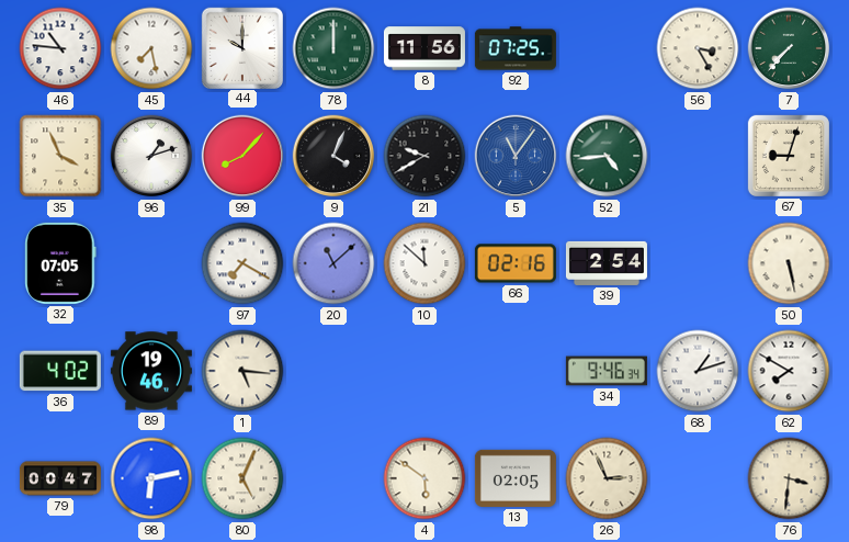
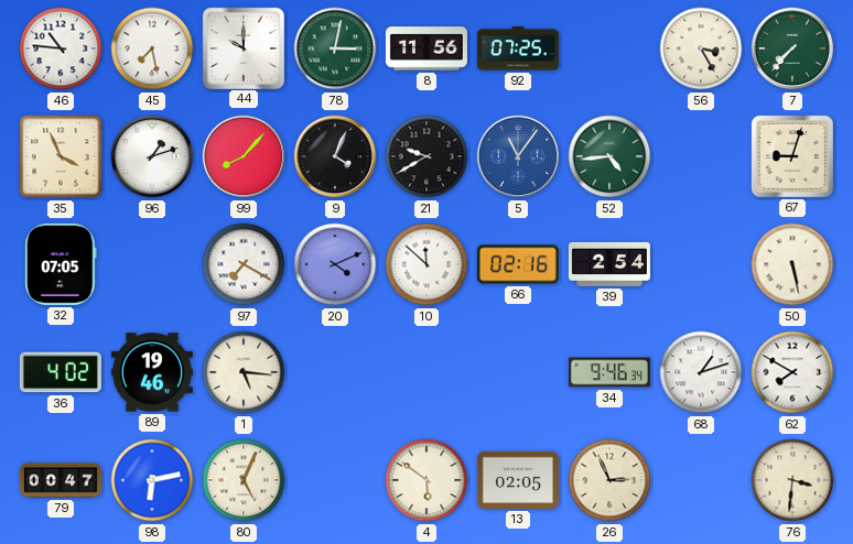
78: 12:00 -> 3:02
20: 11:08 -> 4:11
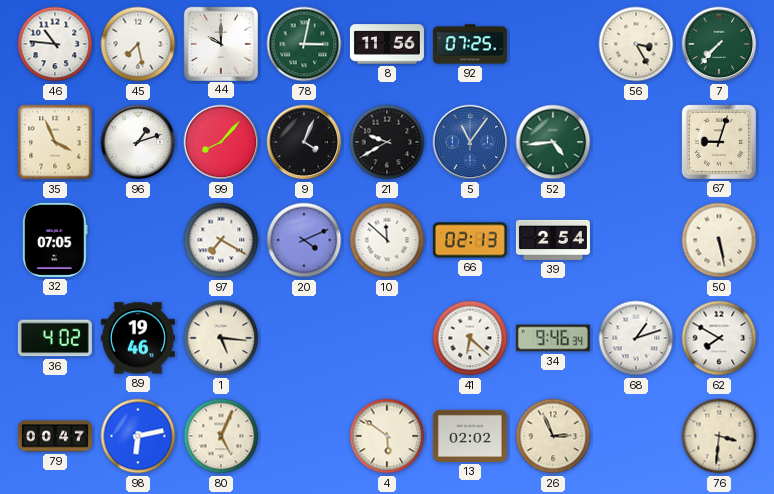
66: 02:16 -> 02:13
41: none -> 6:22
13: 02:05 -> 02:02
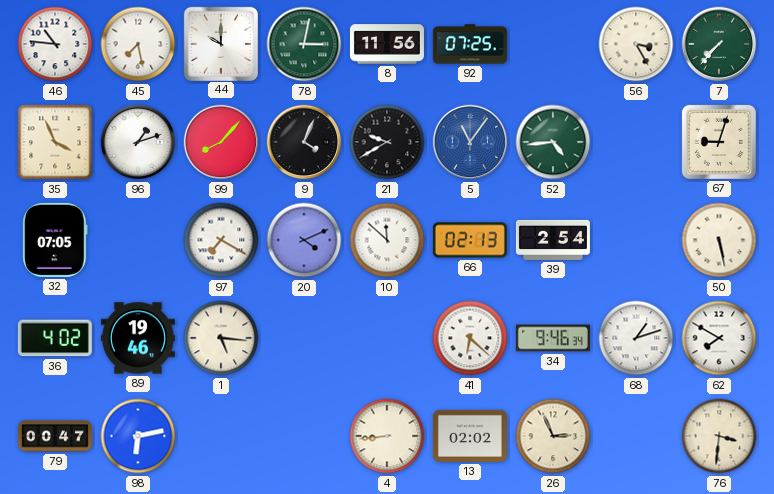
80: 5:04 -> none
4: 5:51 -> 8:44
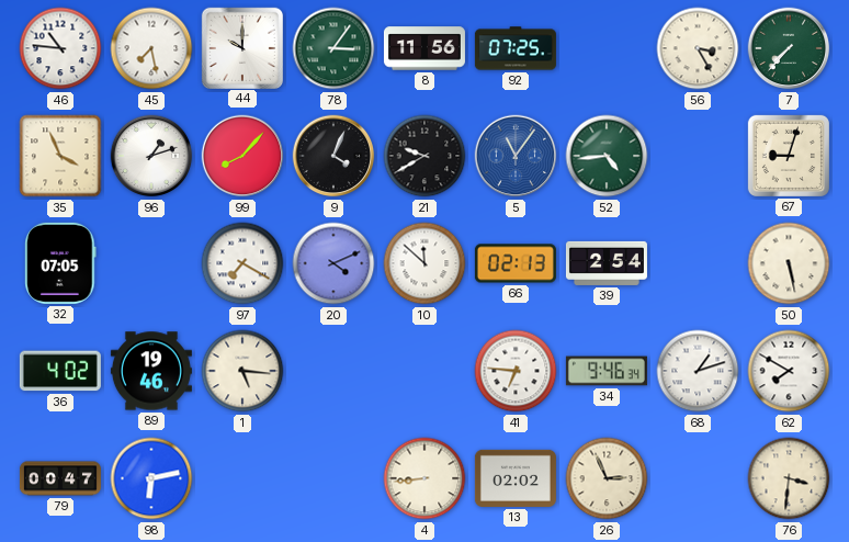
78: 3:02 -> 3:06
41: 6:22 -> 6:46
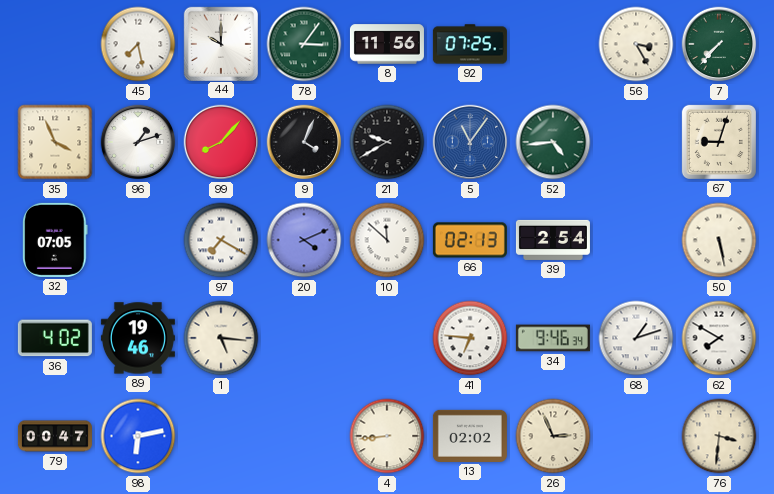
46: 10:46 -> none
